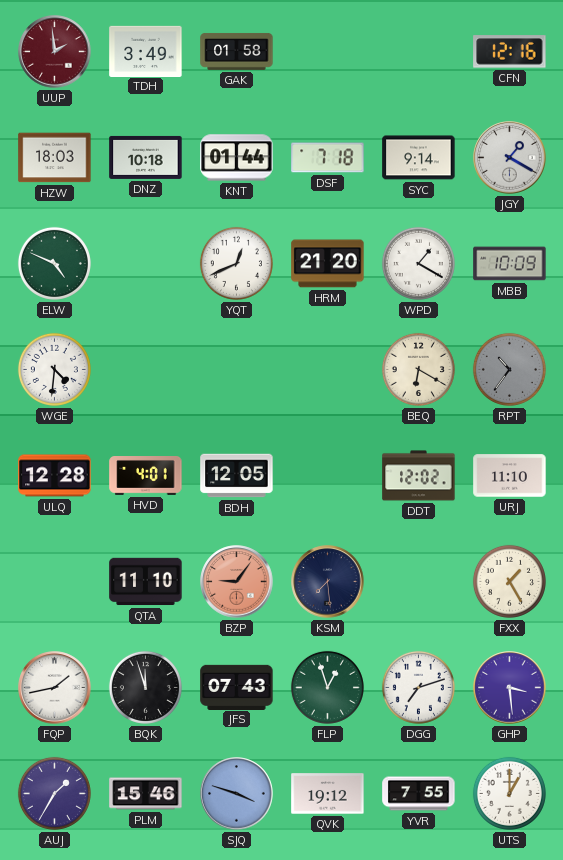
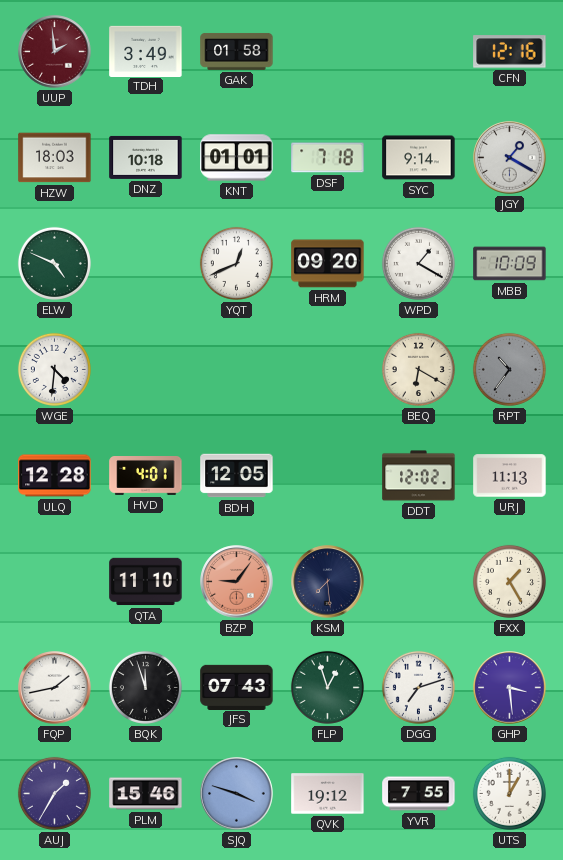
KNT: 01:44 -> 01:01
HRM: 21:20 -> 09:20
URJ: 11:10 -> 11:13
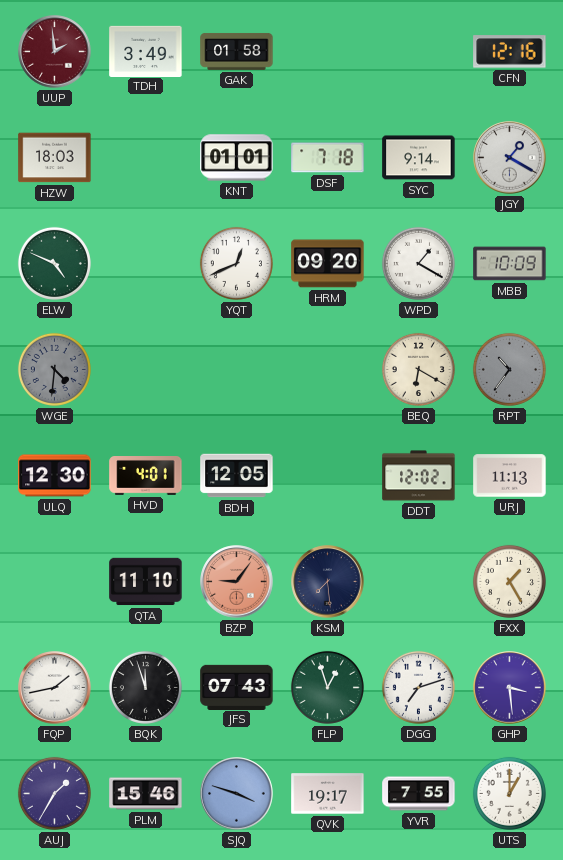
DNZ: 10:18 -> none
WGE dial: white -> grey
ULQ: 12:28 -> 12:30
QVK: 19:12 -> 19:17
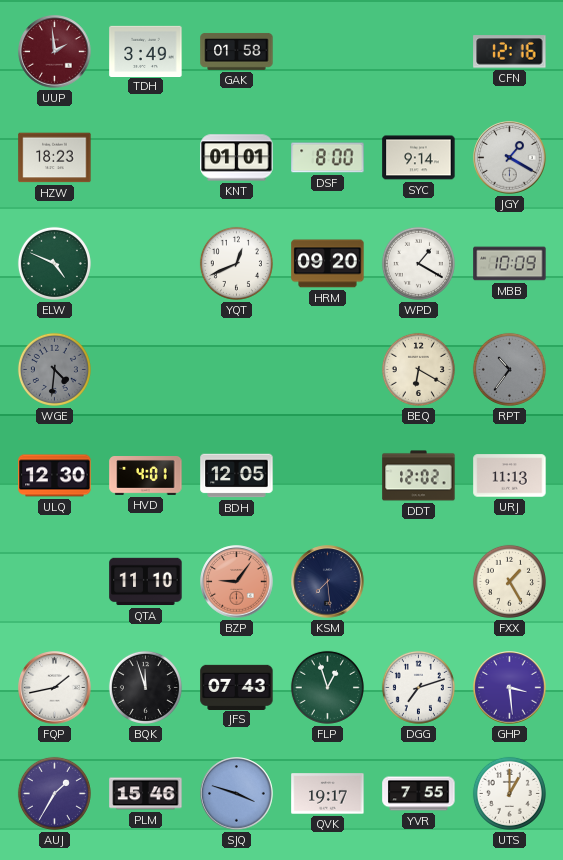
HZW: 18:03 -> 18:23
DSF: 7:18 -> 8:00
